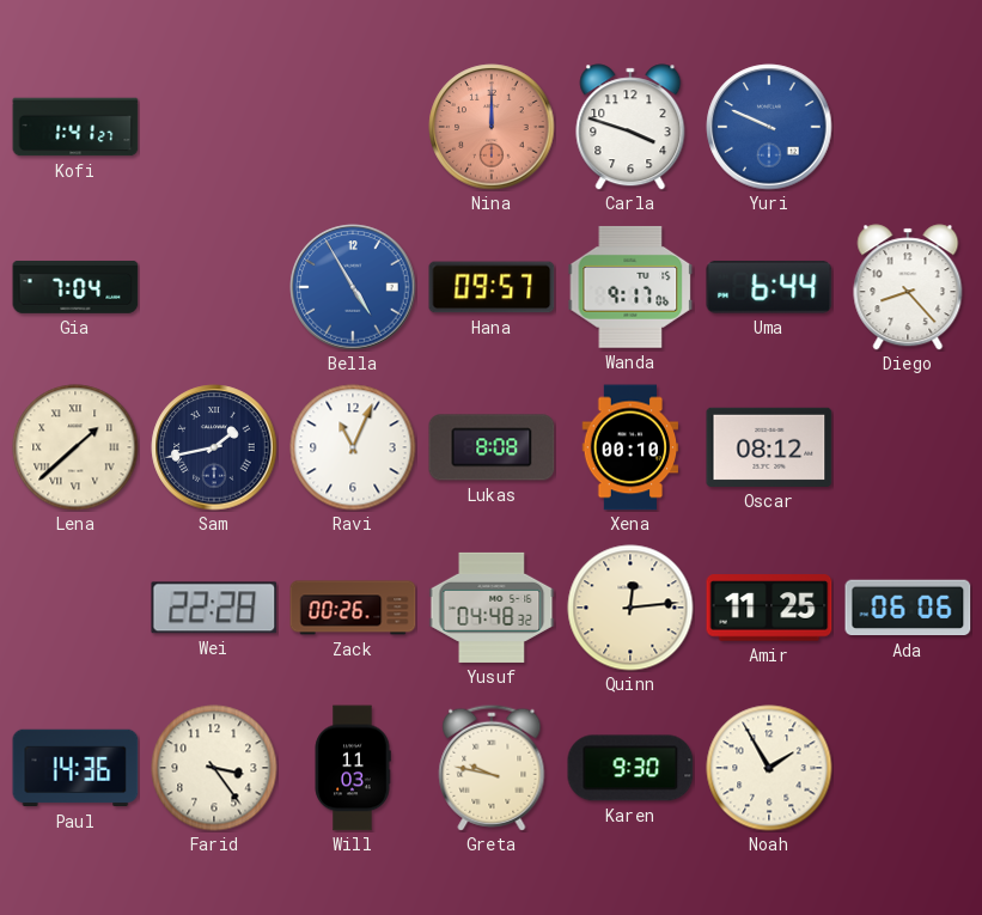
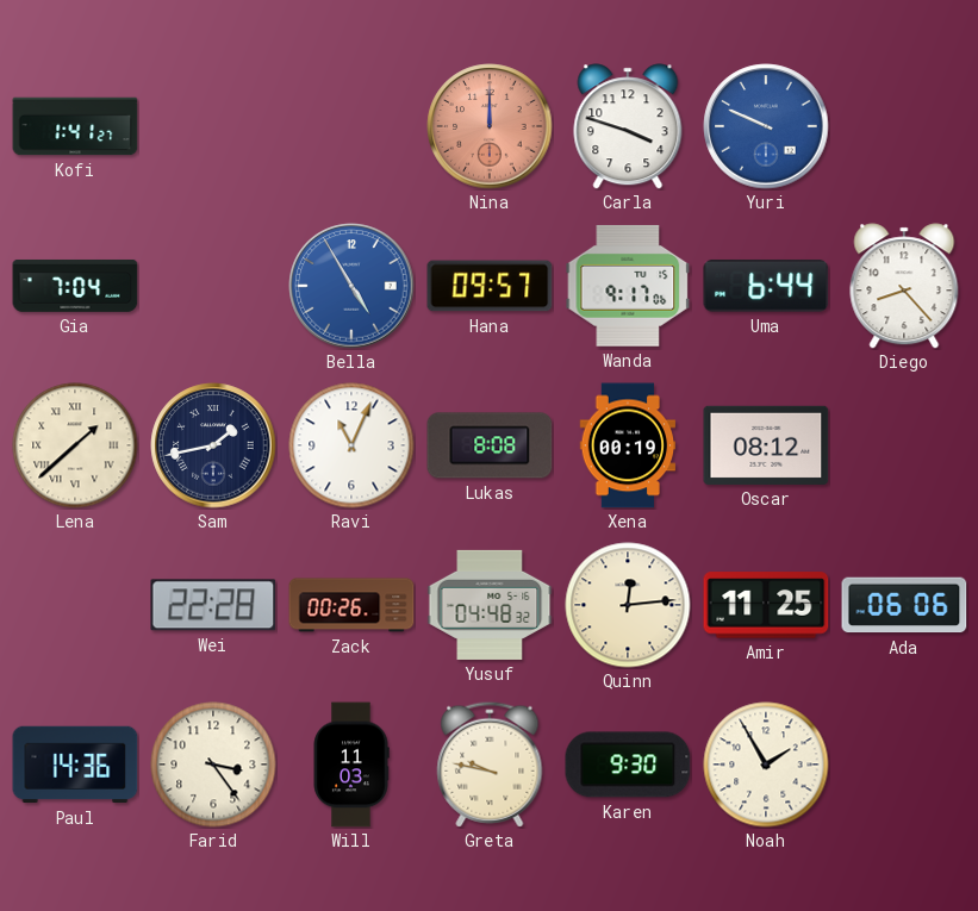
Xena: 00:10 -> 00:19
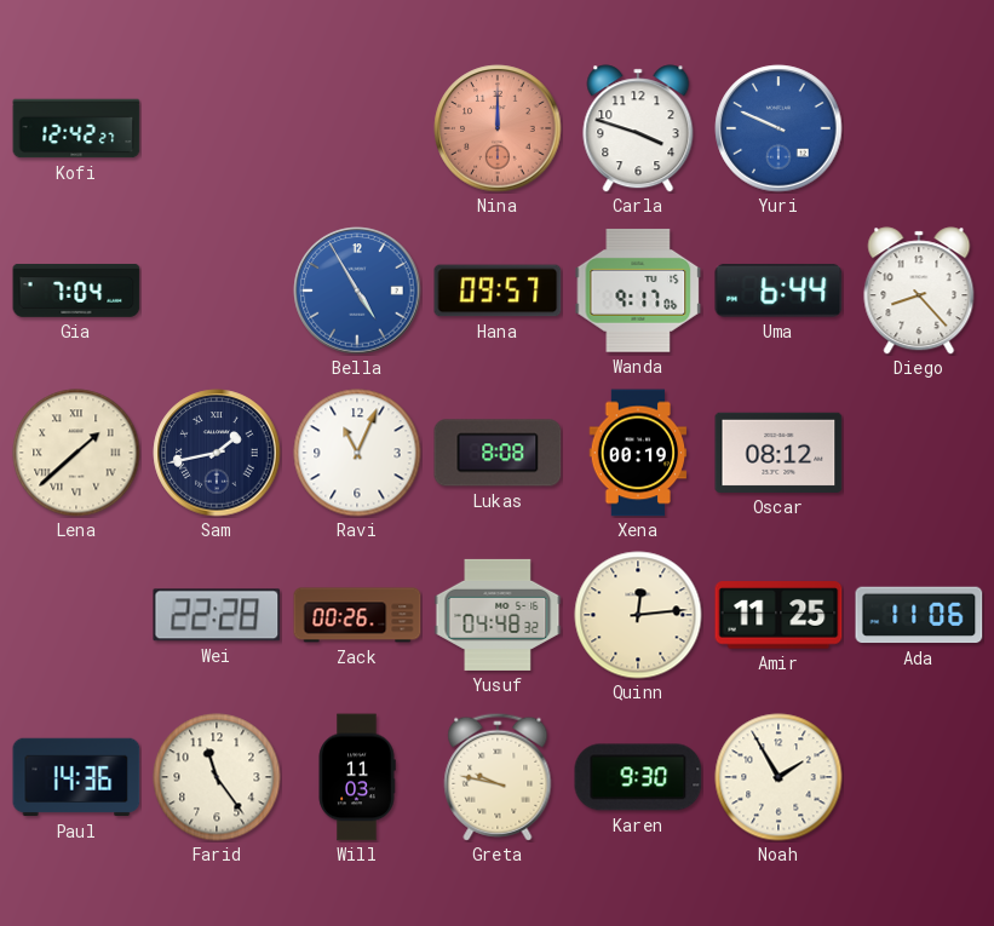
Kofi: 1:41 -> 12:42
Ada: 06:06 -> 11:06
Farid: 3:24 -> 11:24
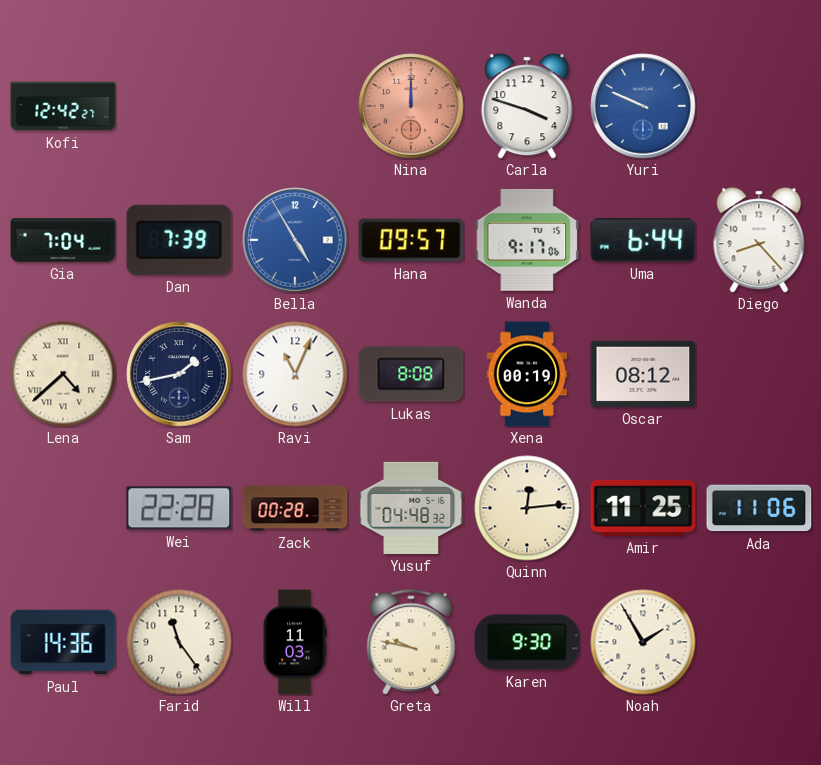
Dan: none -> 7:39
Lena: 1:38 -> 4:38
Zack: 00:26 -> 00:28
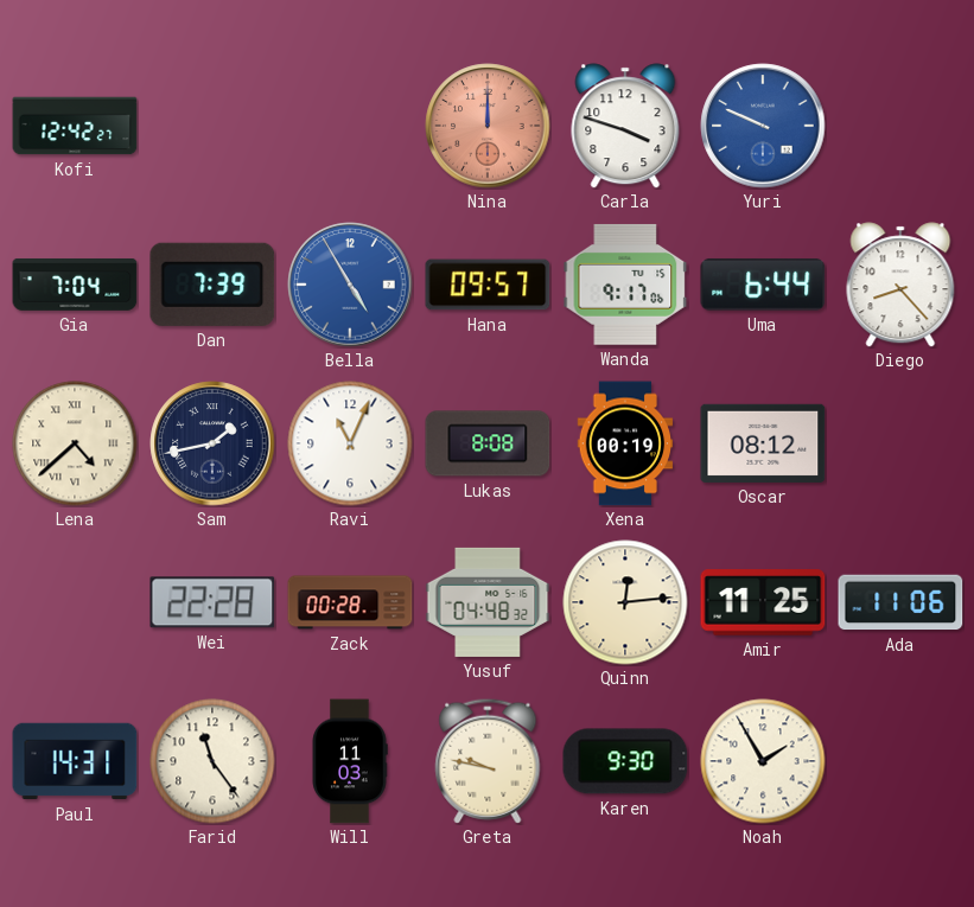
Paul: 14:36 -> 14:31
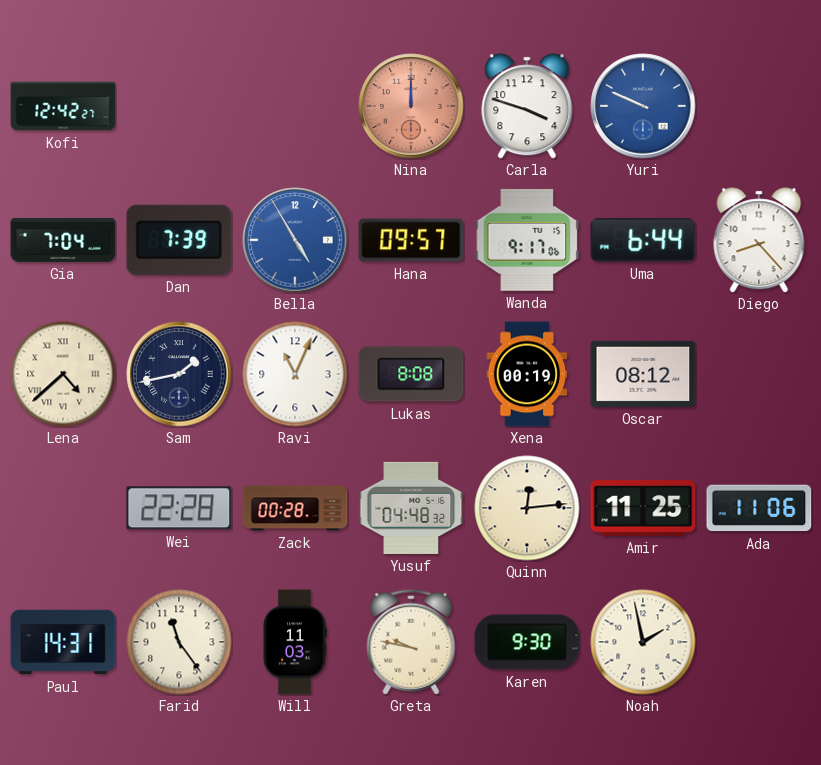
Noah: 1:55 -> 1:58
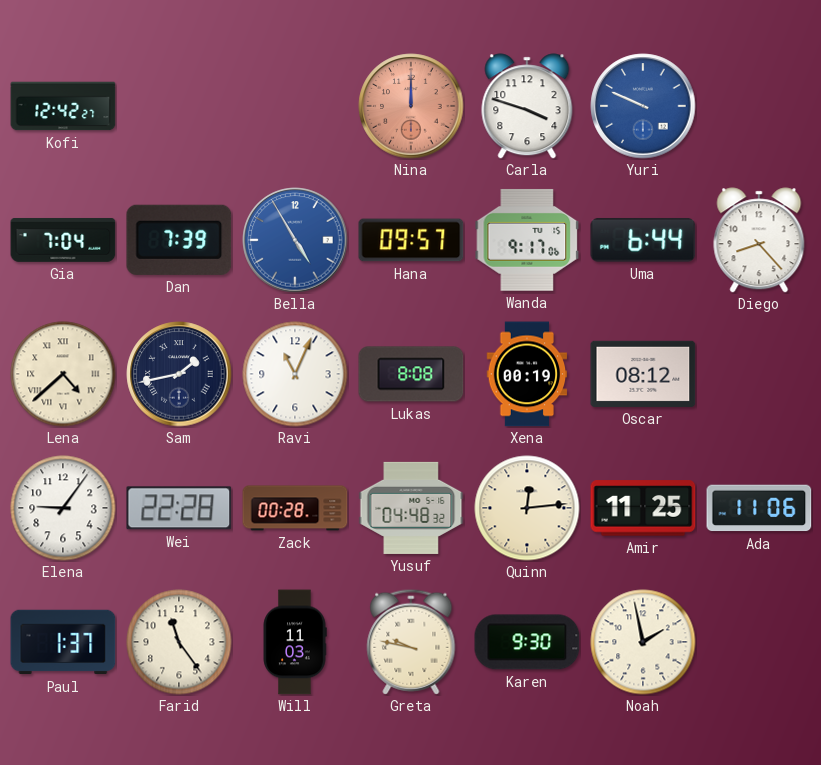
Elena: none -> 9:06
Paul: 14:31 -> 1:37
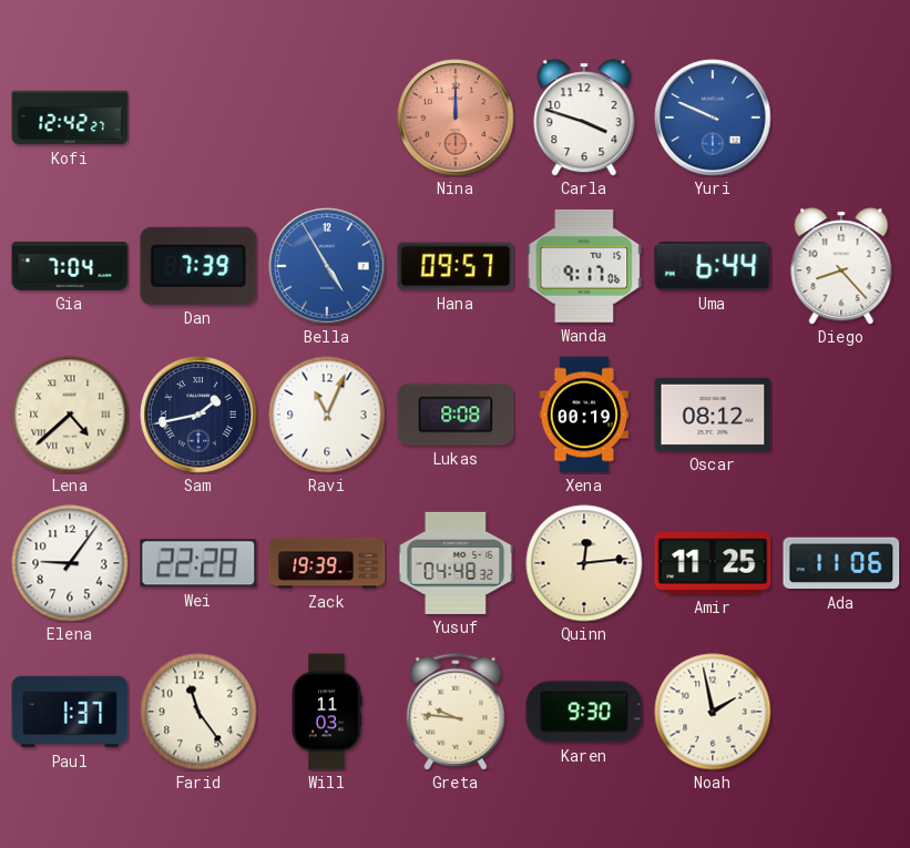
Zack: 00:28 -> 19:39
Greta: 9:47 -> 9:46
